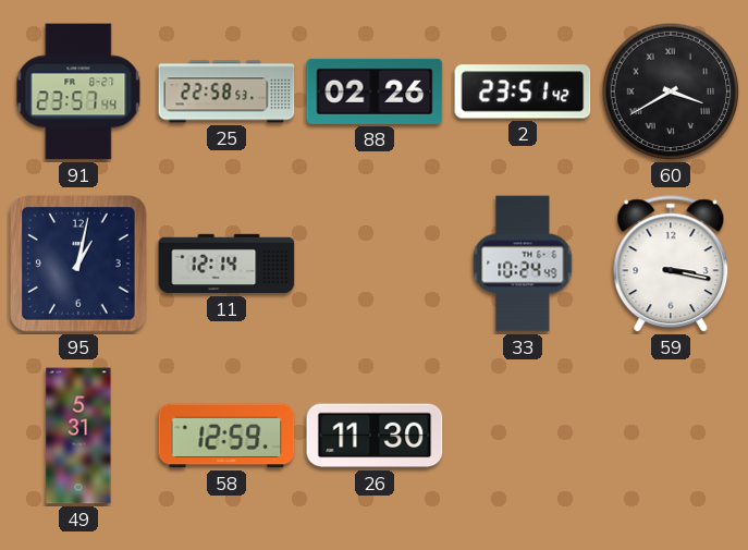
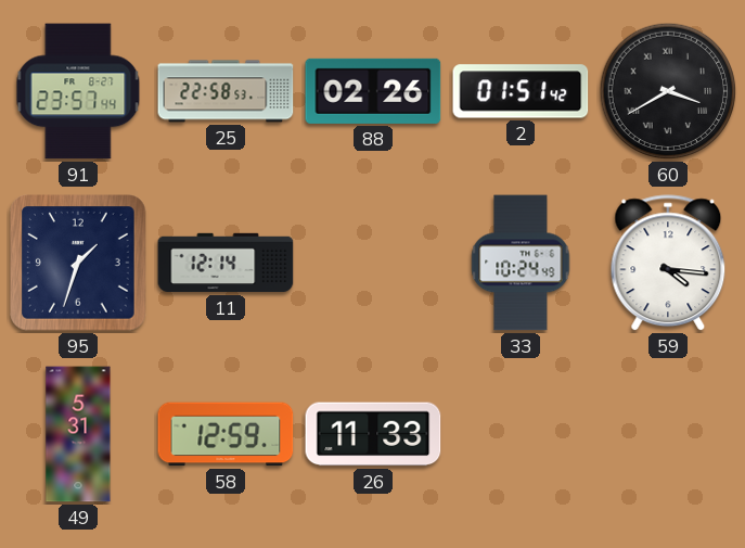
2: 23:51 -> 01:51
95: 1:02 -> 1:33
59: 3:17 -> 4:16
26: 11:30 -> 11:33
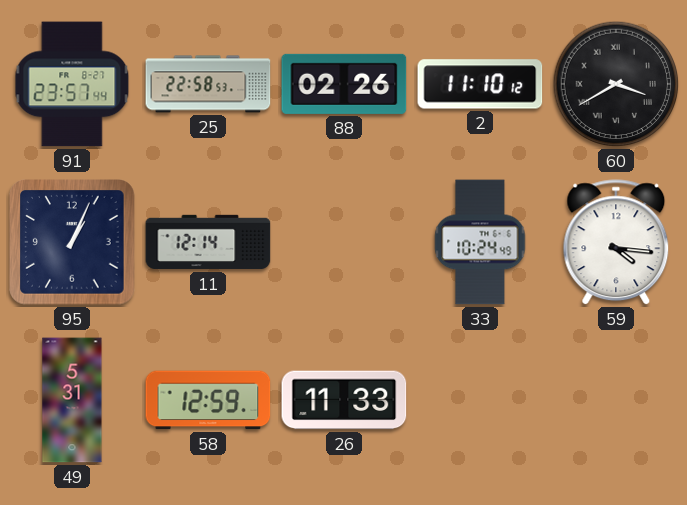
2: 01:51 -> 11:10
95: 1:33 -> 1:04
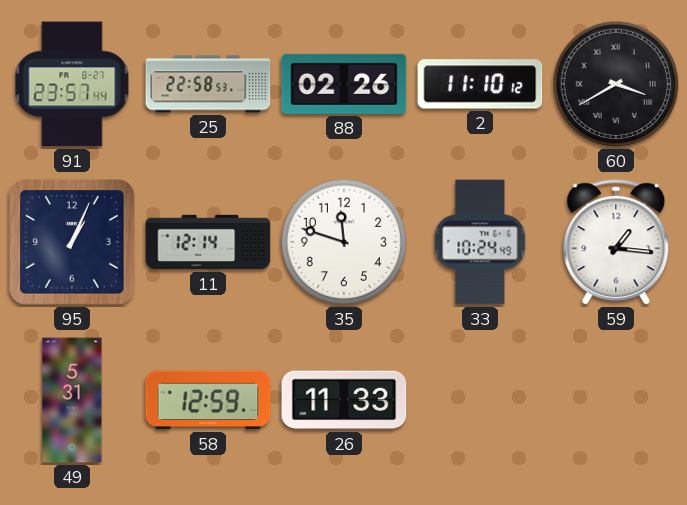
35: none -> 11:48
59: 4:16 -> 1:16
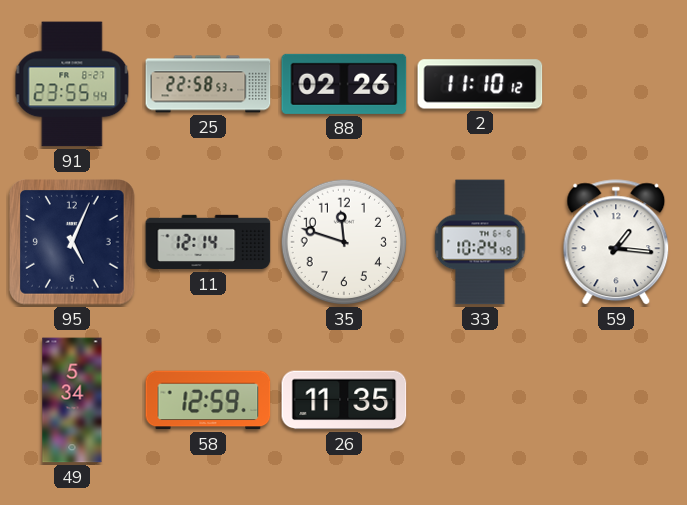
91: 23:57 -> 23:55
60: 3:40 -> none
95: 1:04 -> 5:04
49: 5:31 -> 5:34
26: 11:33 -> 11:35
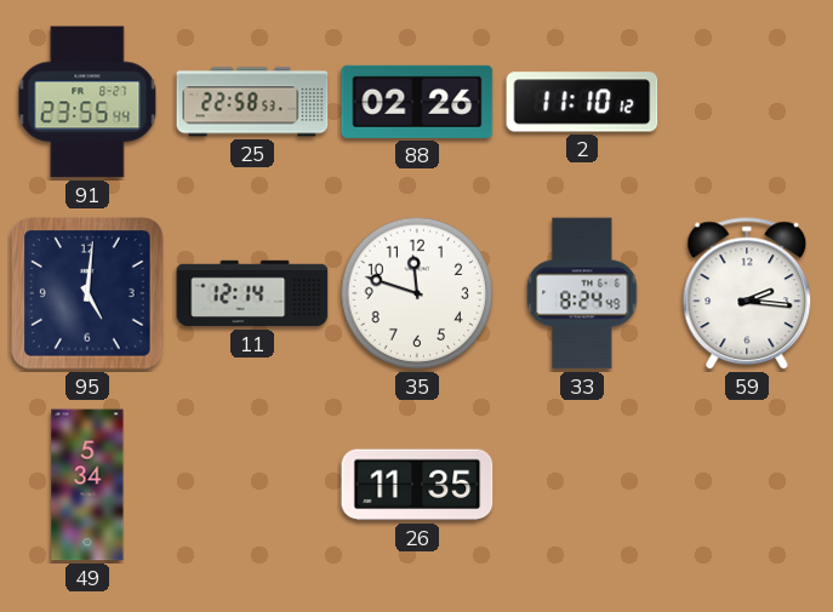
95: 5:04 -> 5:01
33: 10:24 -> 8:24
59: 1:16 -> 2:16
58: 12:59 -> none
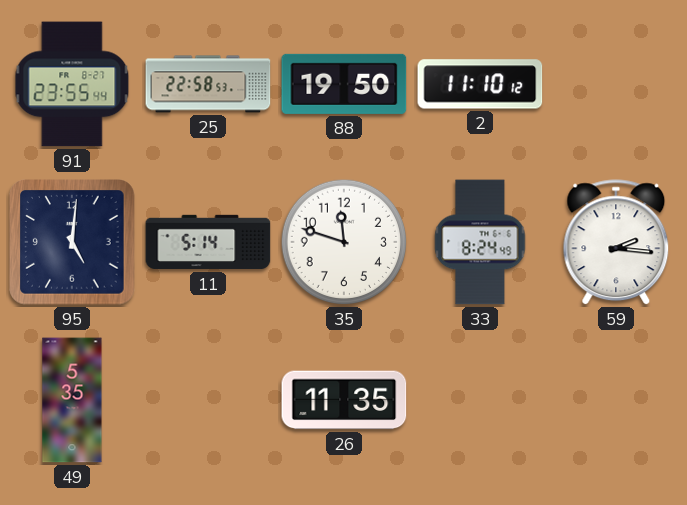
88: 02:26 -> 19:50
11: 12:14 -> 5:14
49: 5:34 -> 5:35
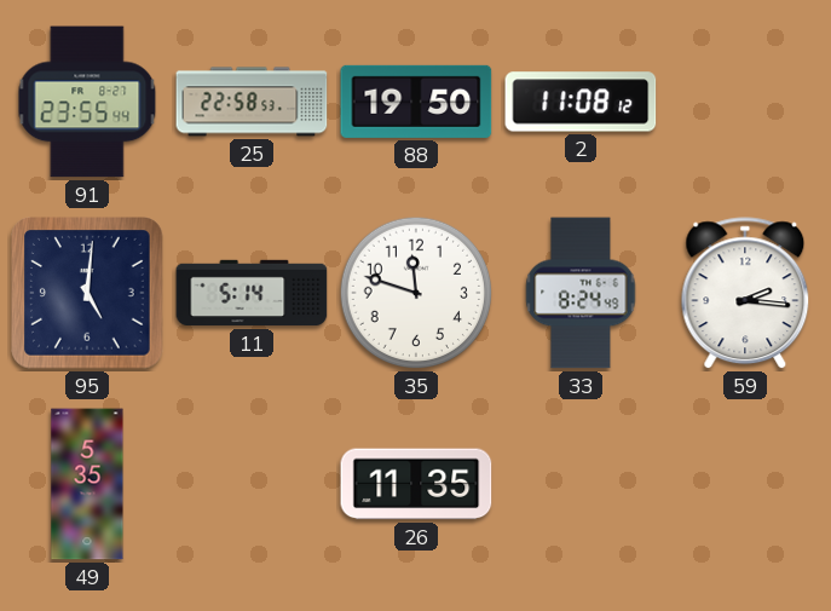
2: 11:10 -> 11:08
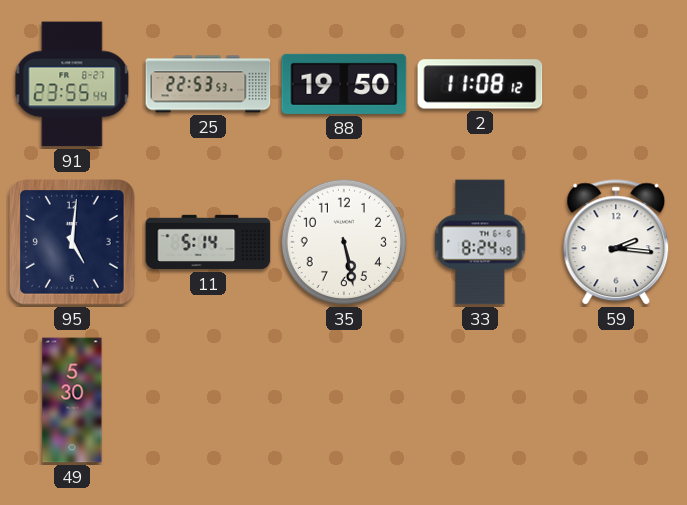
25: 22:58 -> 22:53
35: 11:48 -> 5:28
49: 5:35 -> 5:30
26: 11:35 -> none
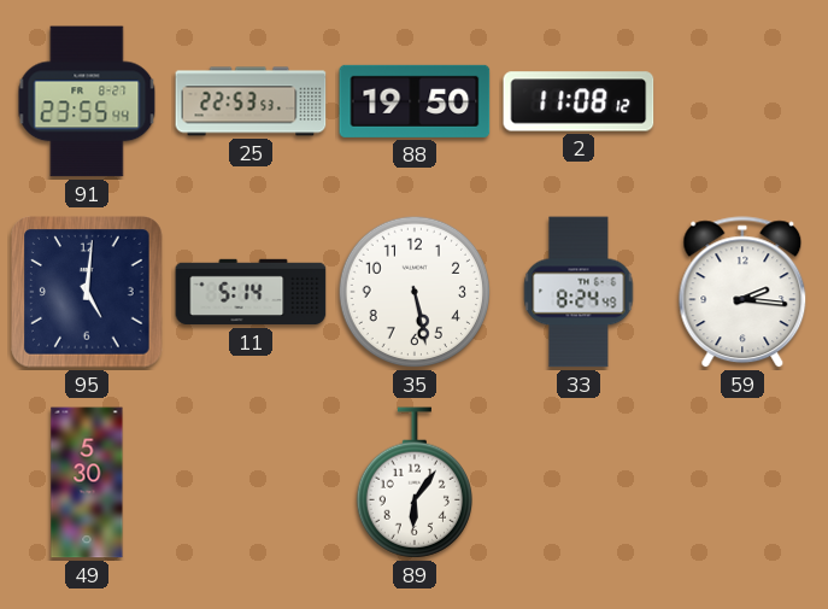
89: none -> 6:06
